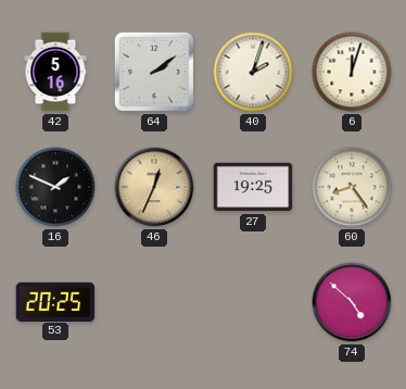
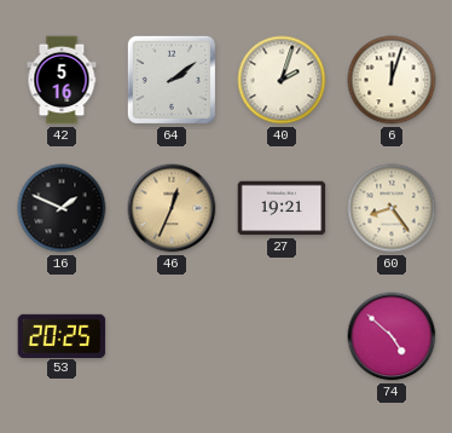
27: 19:25 -> 19:21
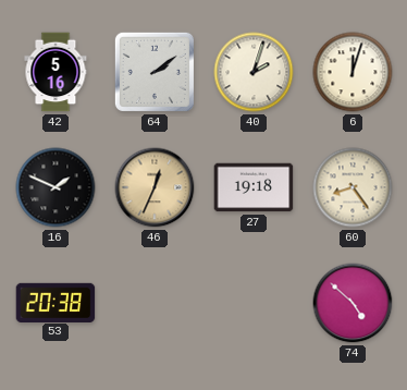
27: 19:21 -> 19:18
53: 20:25 -> 20:38
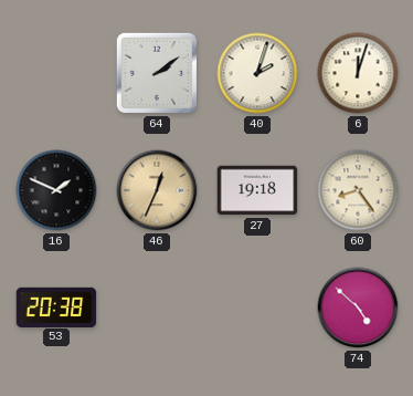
42: 5:16 -> none
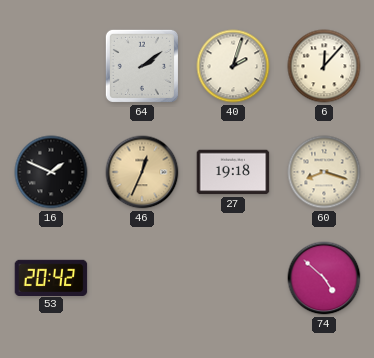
6: 12:03 -> 12:07
60: 8:24 -> 8:18
53: 20:38 -> 20:42
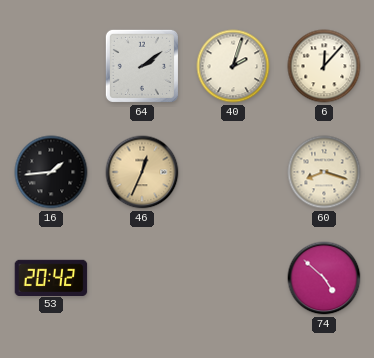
16: 1:49 -> 1:44
27: 19:18 -> none
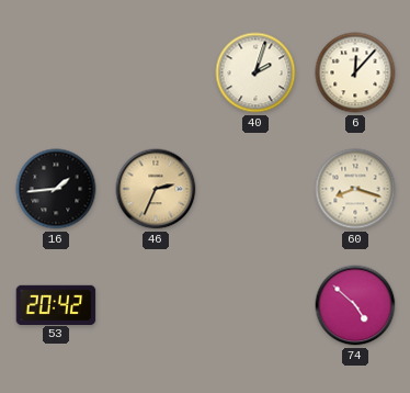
64: 2:09 -> none
46: 12:34 -> 2:34
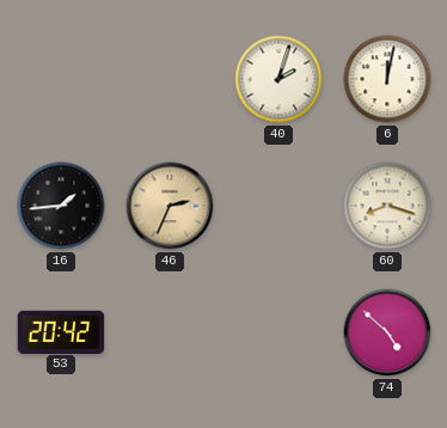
6: 12:07 -> 12:02
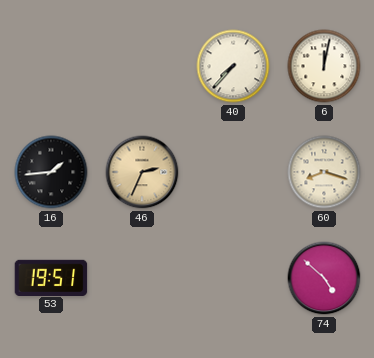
40: 2:03 -> 7:37
53: 20:42 -> 19:51
